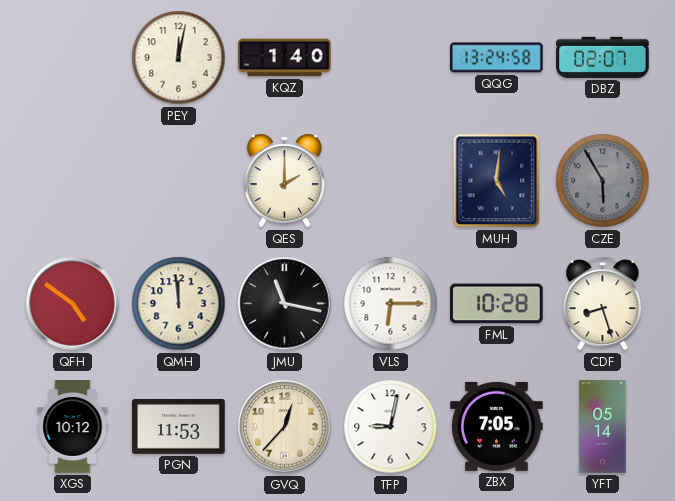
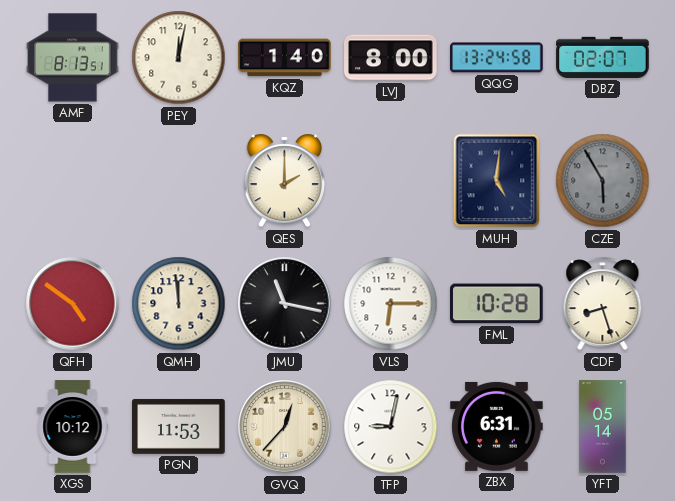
AMF: none -> 8:13
LVJ: none -> 8:00
ZBX: 7:05 -> 6:31
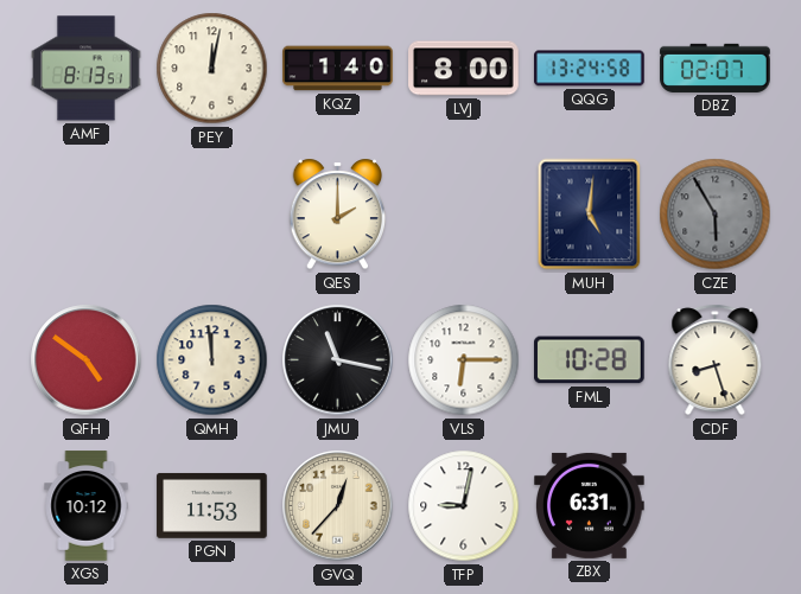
YFT: 05:14 -> none
